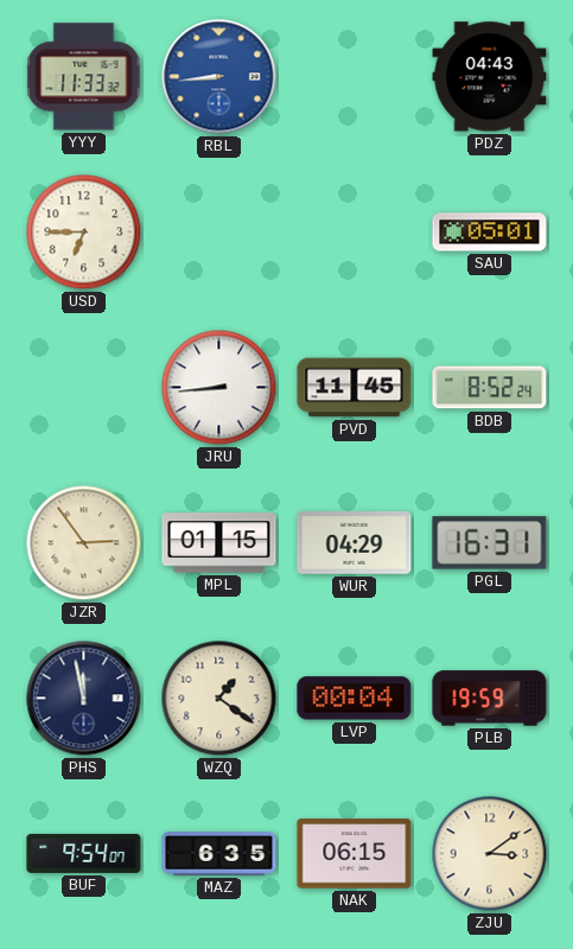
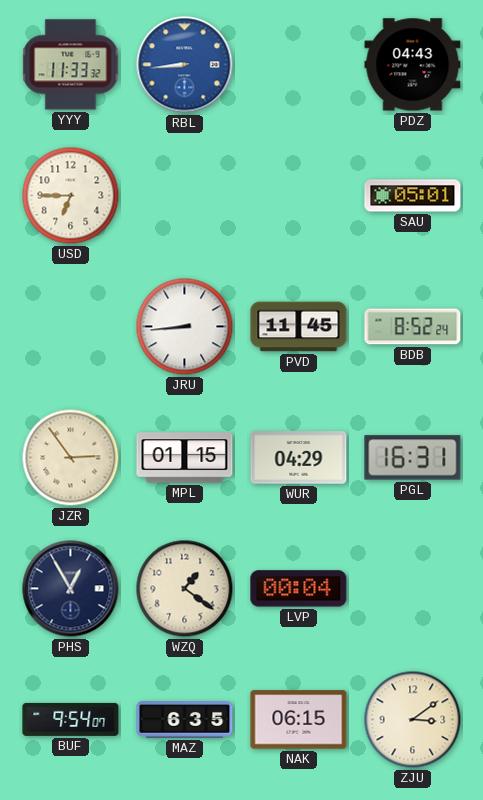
PHS: 11:58 -> 12:55
PLB: 19:59 -> none
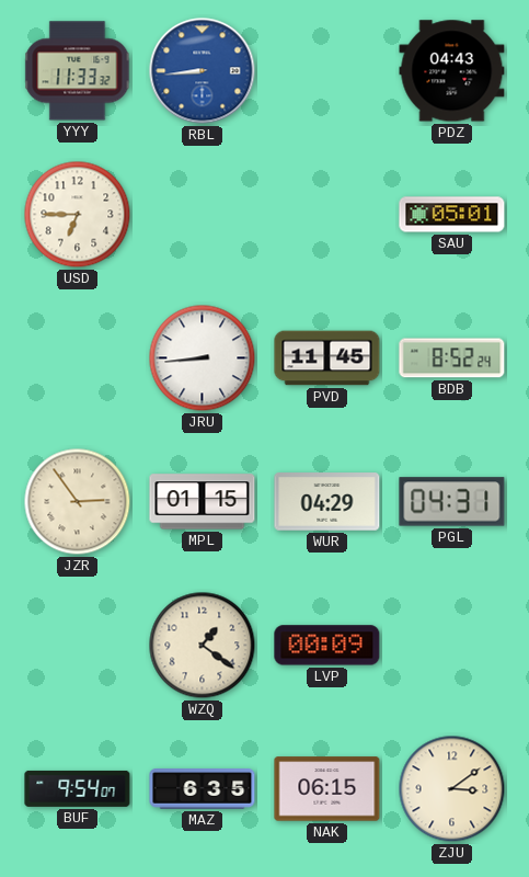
PGL: 16:31 -> 04:31
PHS: 12:55 -> none
LVP: 00:04 -> 00:09
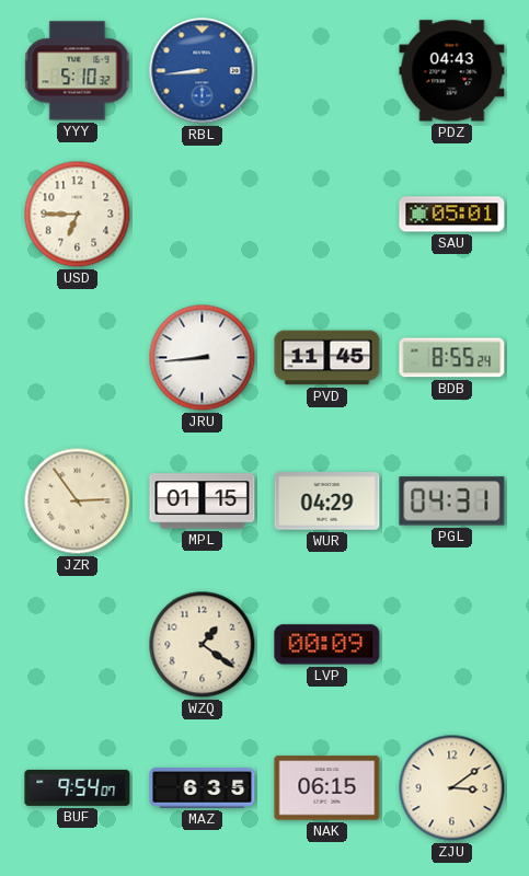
YYY: 11:33 -> 5:10
BDB: 8:52 -> 8:55
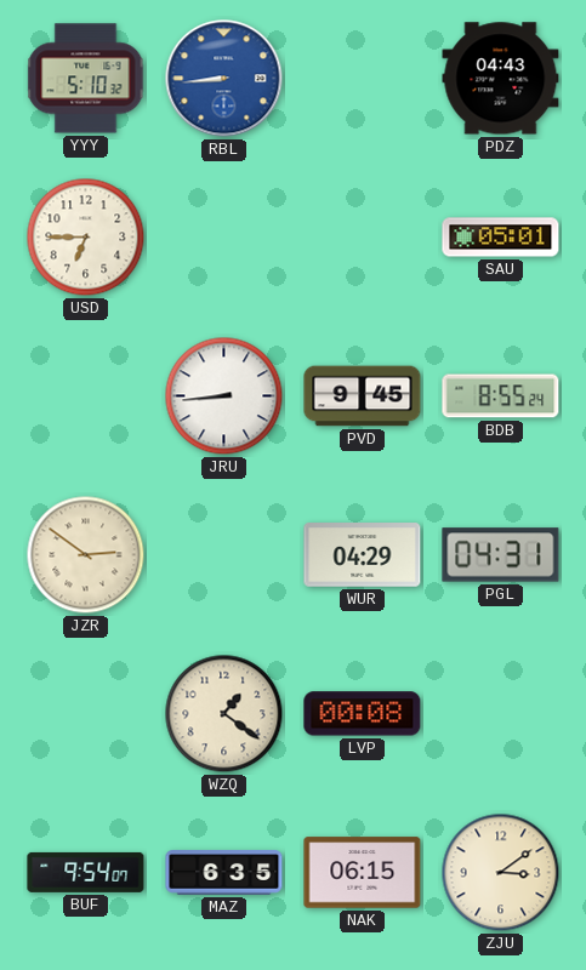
PVD: 11:45 -> 9:45
JZR: 2:54 -> 2:51
MPL: 01:15 -> none
LVP: 00:09 -> 00:08
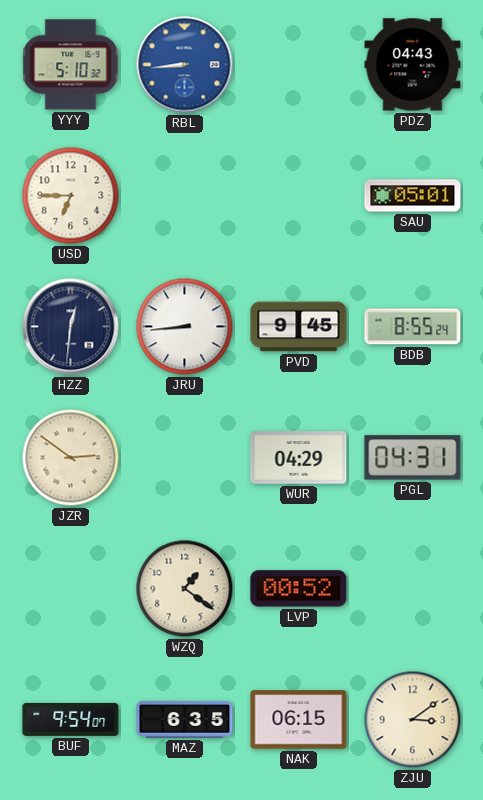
HZZ: none -> 12:31
LVP: 00:08 -> 00:52
